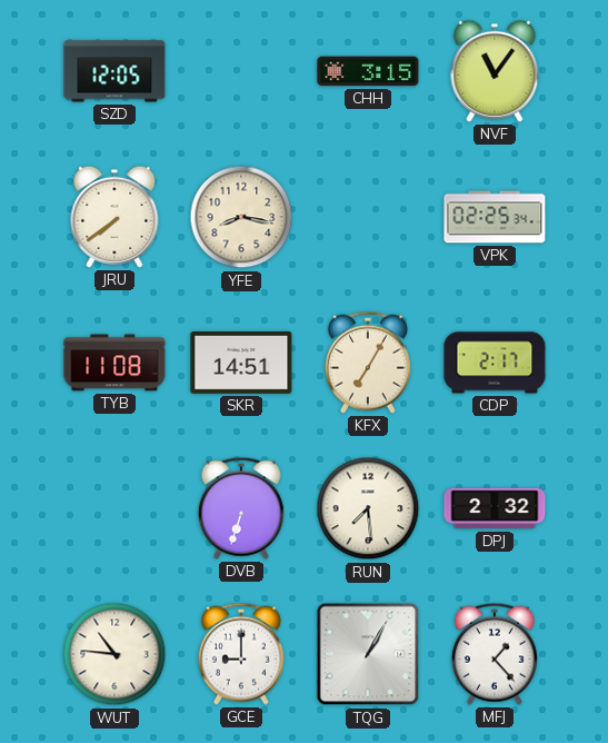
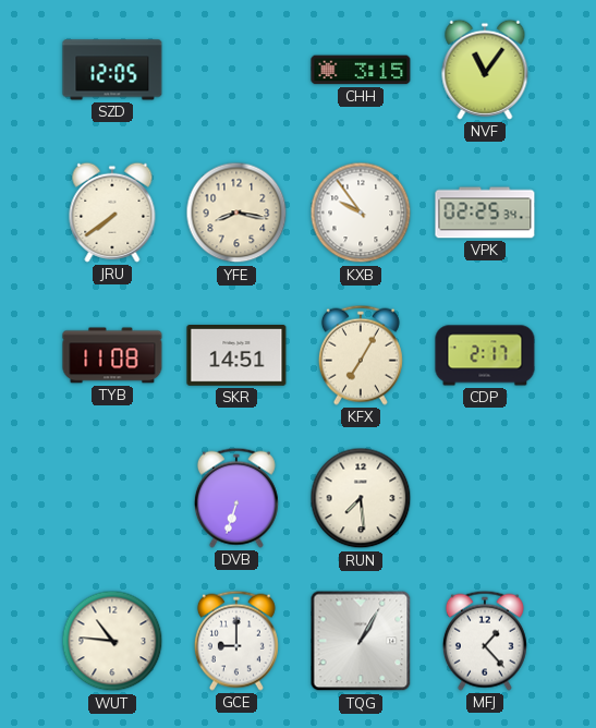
KXB: none -> 9:54
DPJ: 2:32 -> none
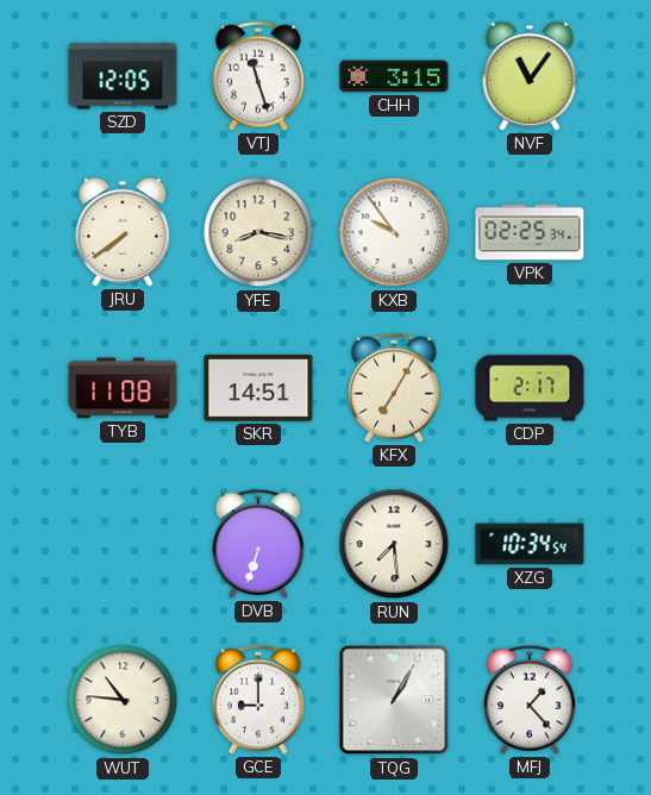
VTJ: none -> 11:27
XZG: none -> 10:34
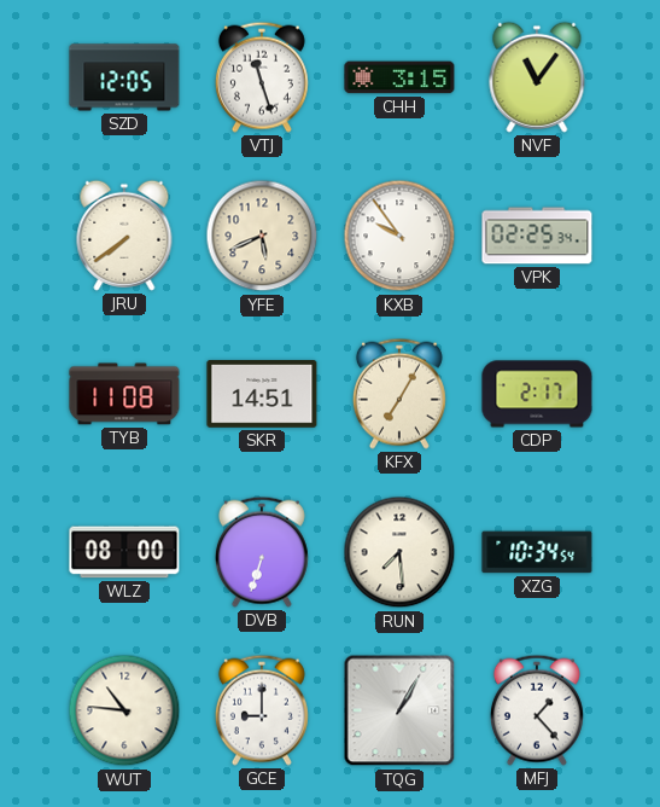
YFE: 8:17 -> 5:41
WLZ: none -> 08:00
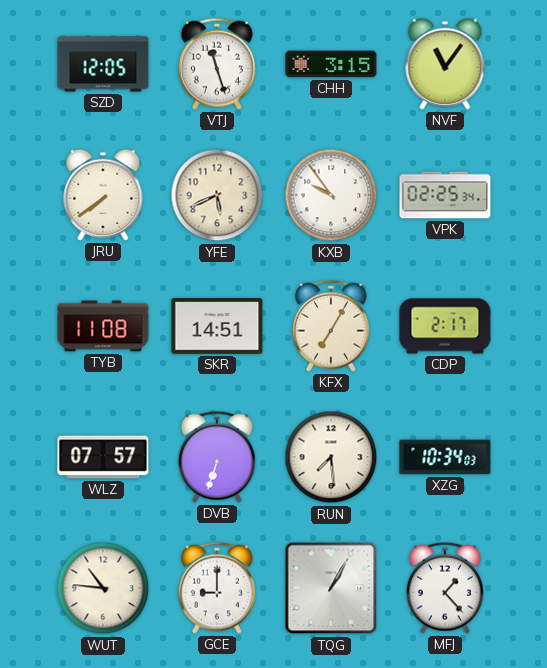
WLZ: 08:00 -> 07:57
XZG: 10:34:54 -> 10:34:03
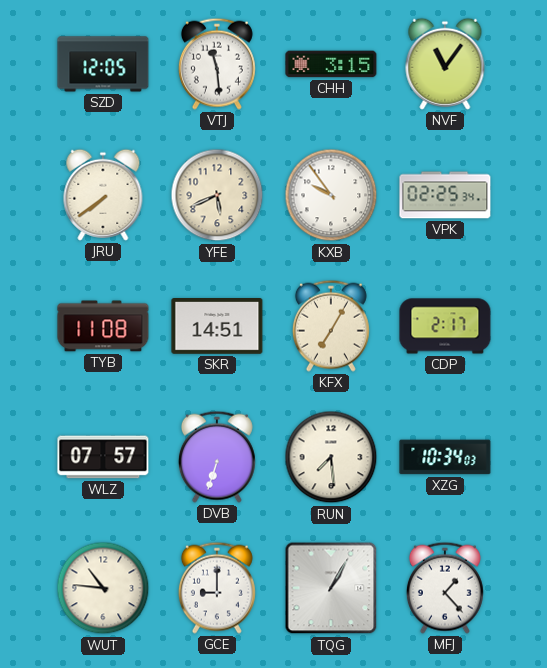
VTJ: 11:27 -> 11:29
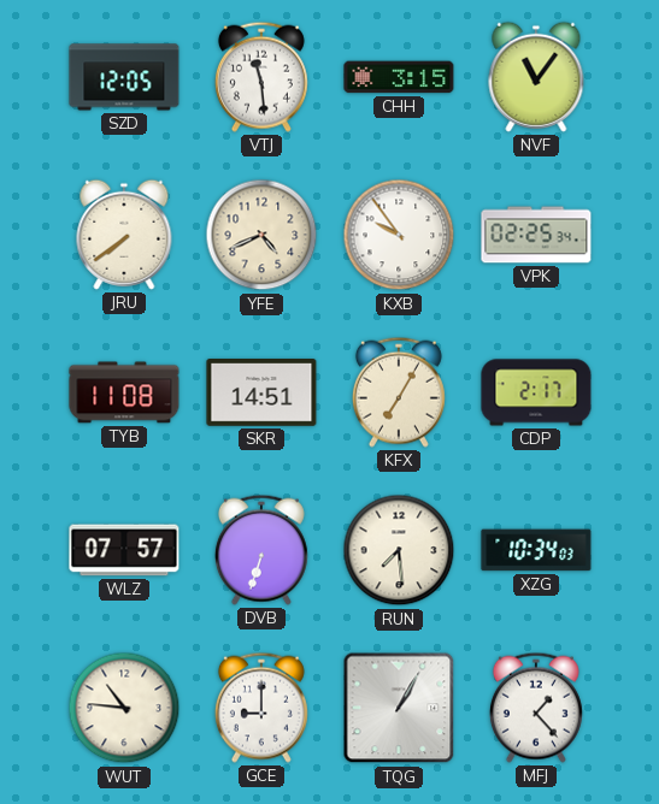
YFE: 5:41 -> 4:41
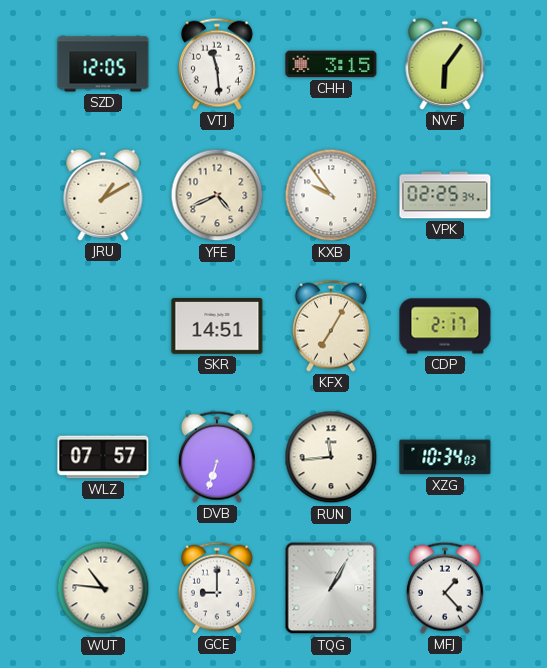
NVF: 11:06 -> 6:06
JRU: 7:39 -> 1:10
TYB: 11:08 -> none
RUN: 7:29 -> 11:44
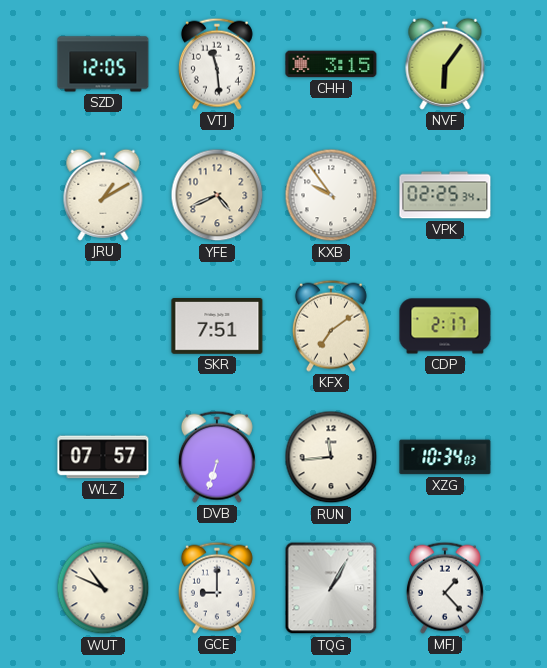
SKR: 14:51 -> 7:51
KFX: 7:05 -> 7:09
WUT: 10:46 -> 10:49
